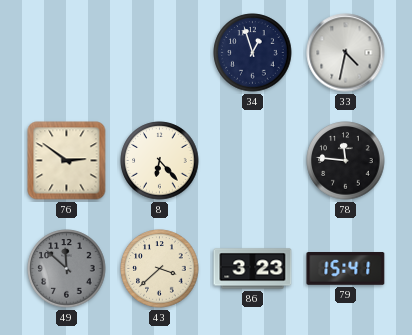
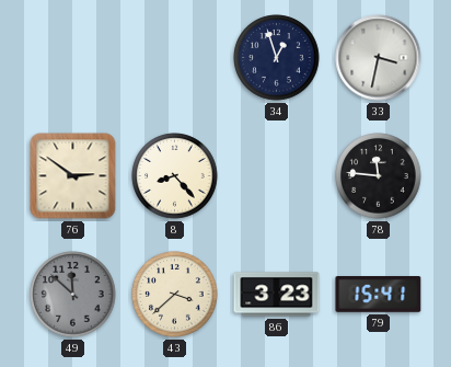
33: 4:32 -> 3:32
8: 6:23 -> 8:23
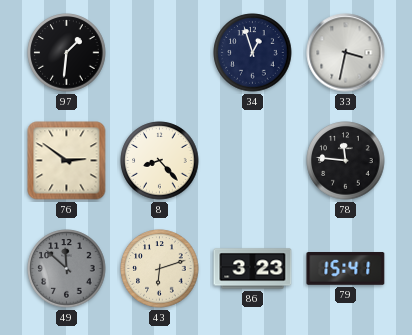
97: none -> 1:31
43: 3:38 -> 6:12
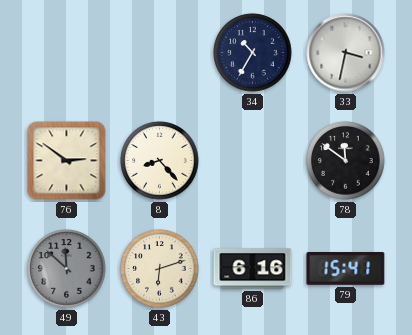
97: 1:31 -> none
34: 12:57 -> 10:35
78: 11:46 -> 11:51
86: 3:23 -> 6:16
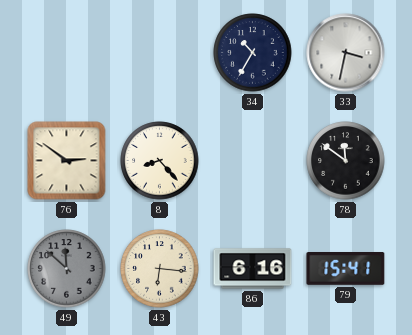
43: 6:12 -> 6:16
